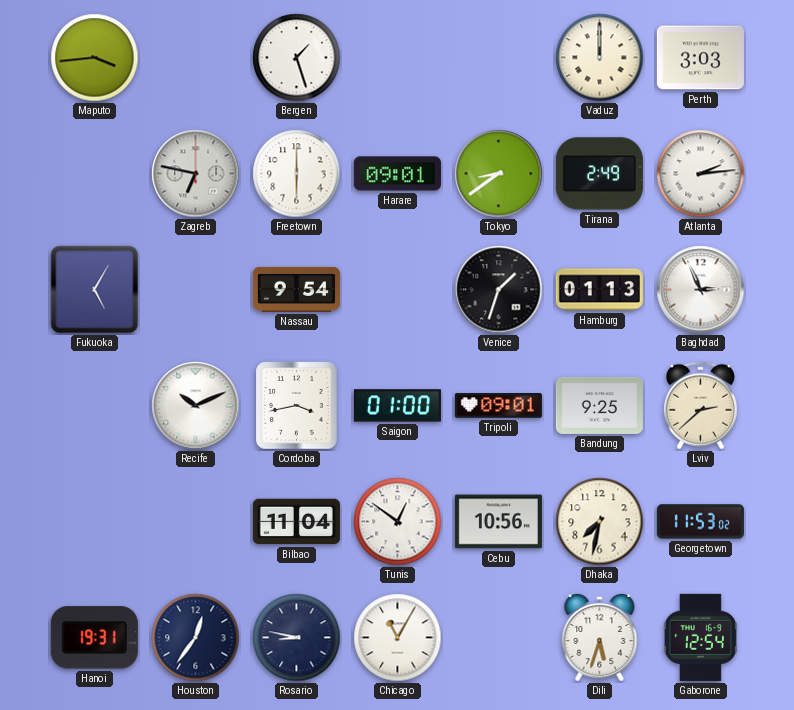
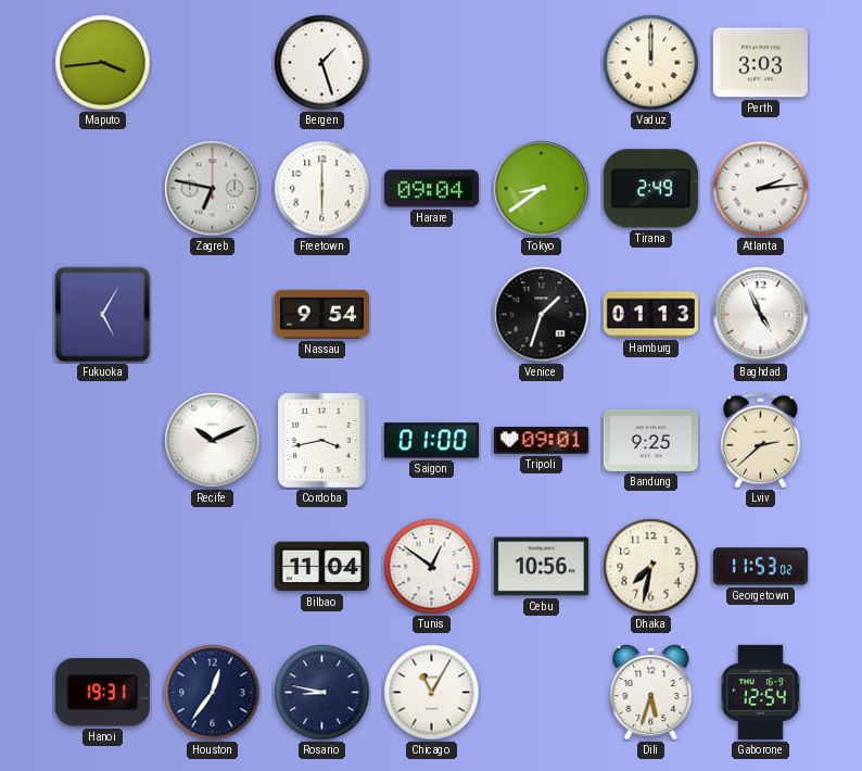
Harare: 09:01 -> 09:04
Baghdad: 2:56 -> 4:56
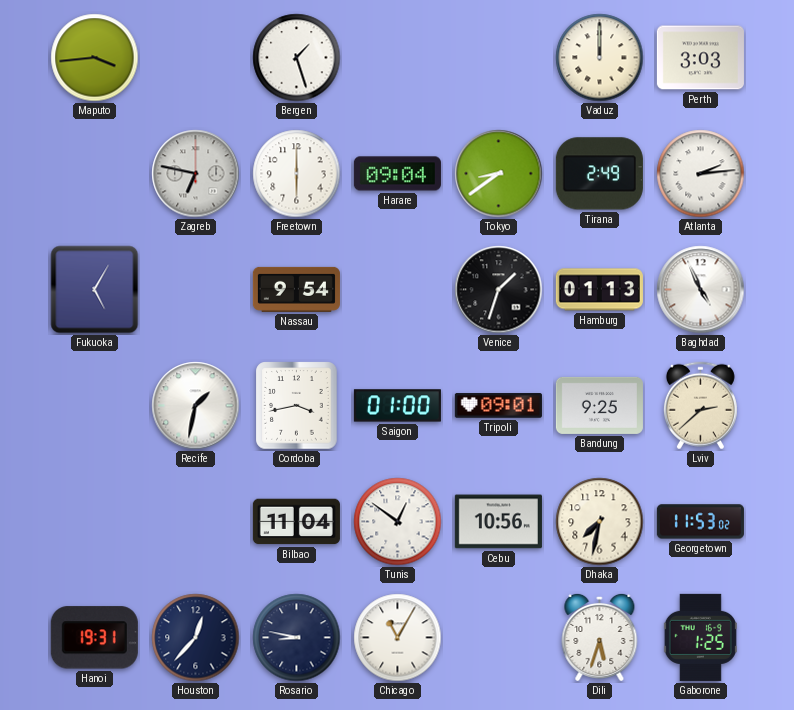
Recife: 10:11 -> 1:32
Houston: 12:36 -> 12:37
Gaborone: 12:54 -> 1:25
